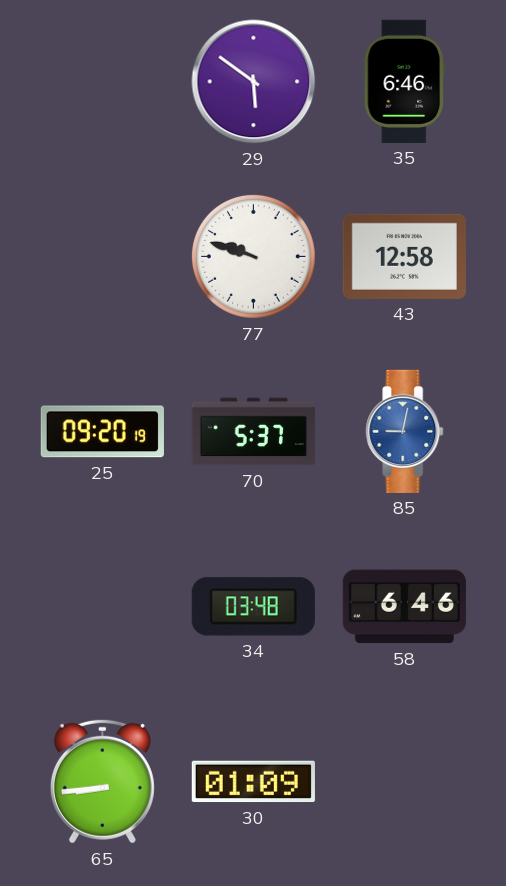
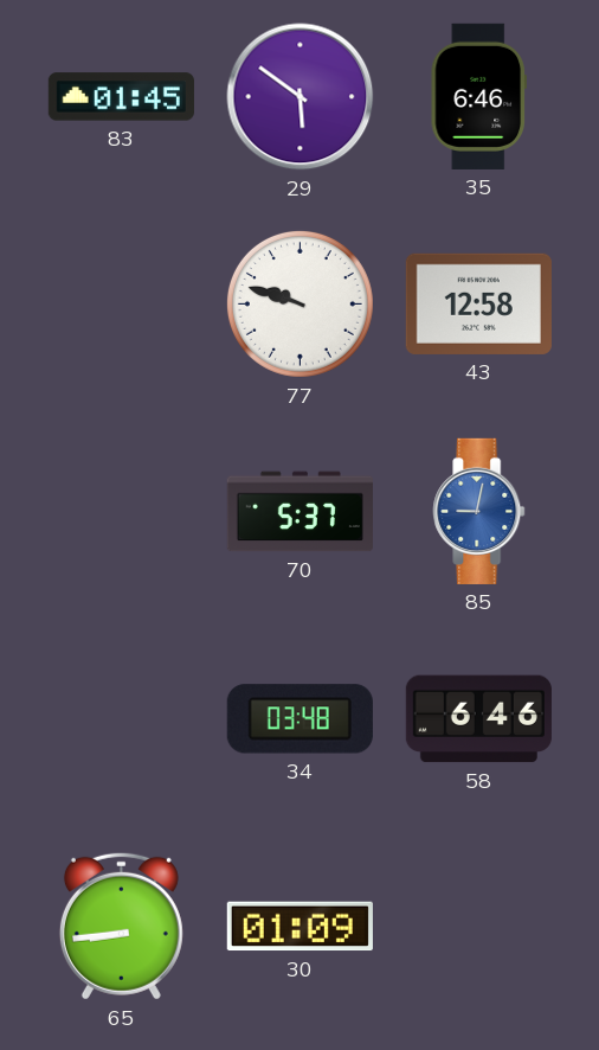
83: none -> 01:45
25: 09:20 -> none
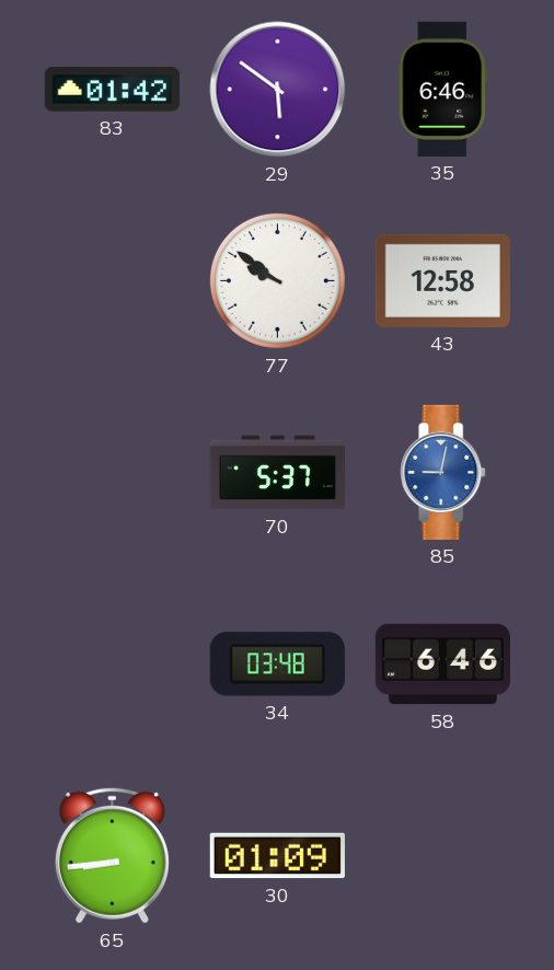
83: 01:45 -> 01:42
77: 9:48 -> 9:51
